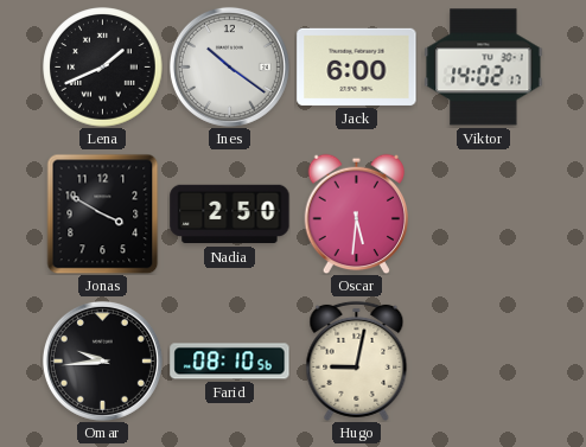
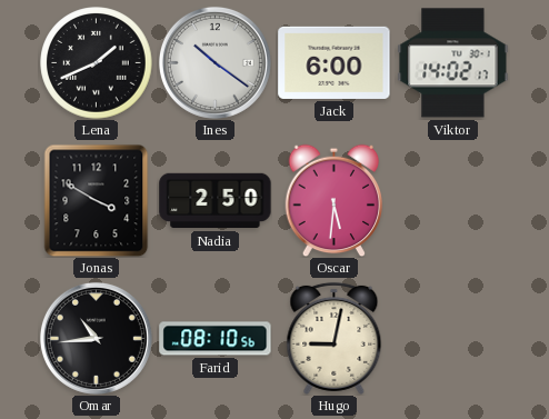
Omar: 9:44 -> 10:44
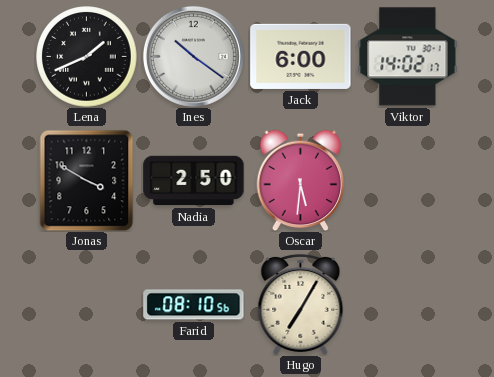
Omar: 10:44 -> none
Hugo: 9:02 -> 7:05
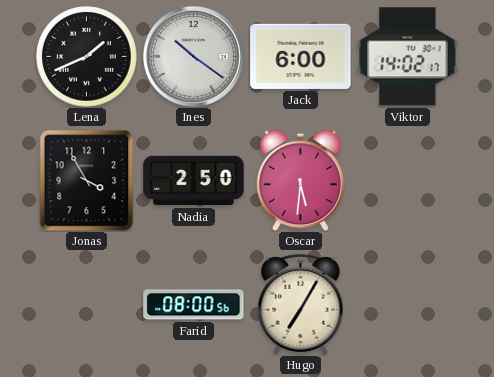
Jonas: 3:50 -> 3:55
Farid: 08:10 -> 08:00
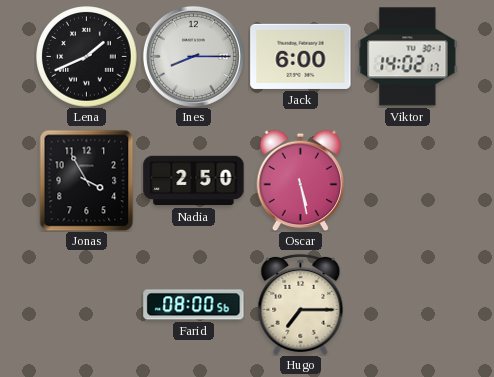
Ines: 10:21 -> 8:15
Oscar: 5:31 -> 5:28
Hugo: 7:05 -> 7:15
